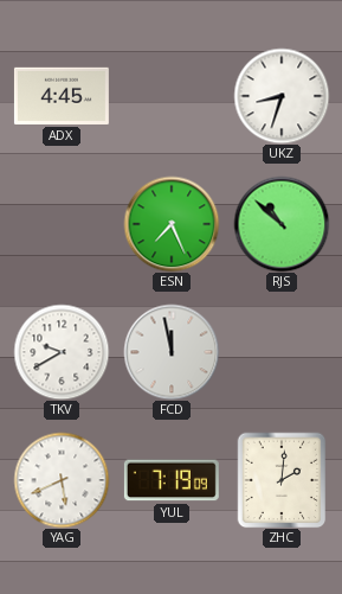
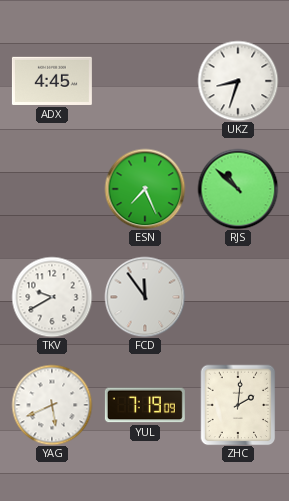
FCD: 11:58 -> 11:54
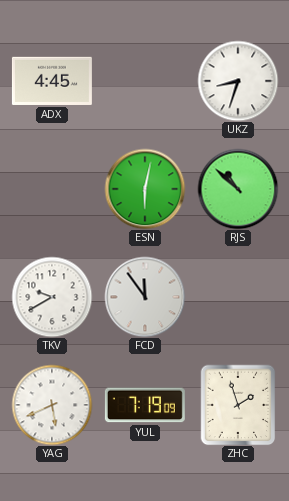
ESN: 7:26 -> 6:02
ZHC: 2:01 -> 1:57
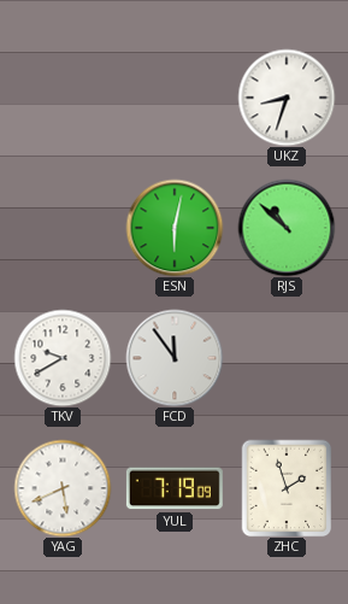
ADX: 4:45 -> none
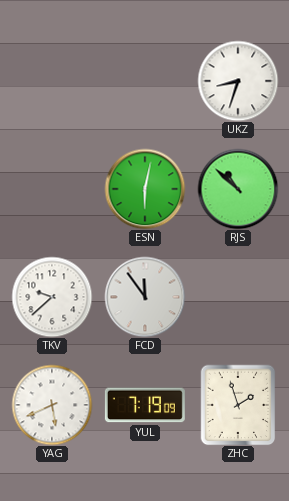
TKV: 9:40 -> 9:38
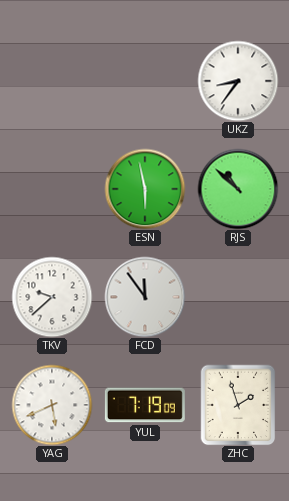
UKZ: 8:33 -> 8:36
ESN: 6:02 -> 5:58
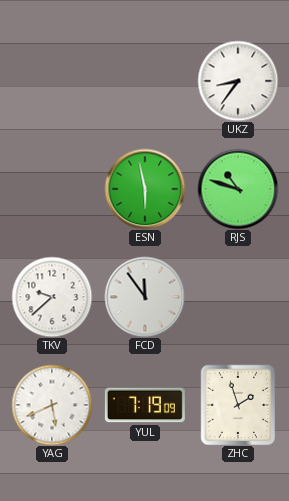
RJS: 10:52 -> 10:48
